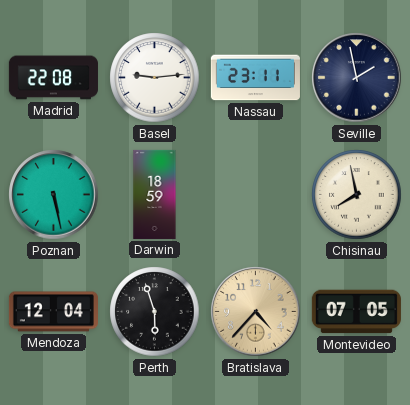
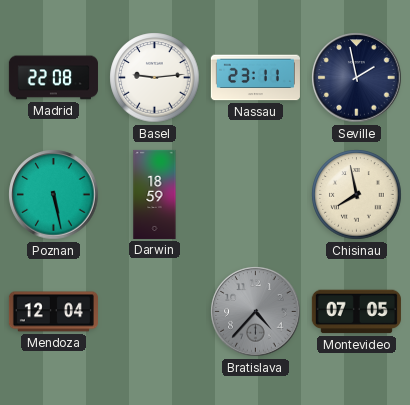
Perth: 5:57 -> none
Bratislava dial: champagne -> grey
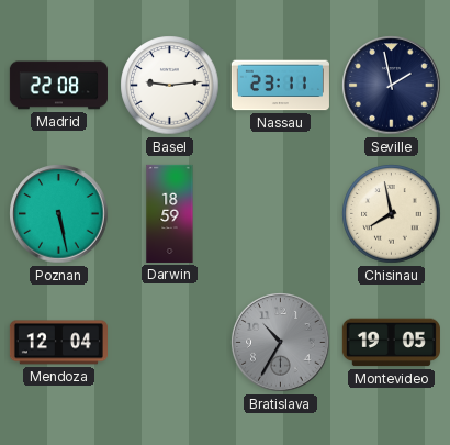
Bratislava: 4:37 -> 10:35
Montevideo: 07:05 -> 19:05
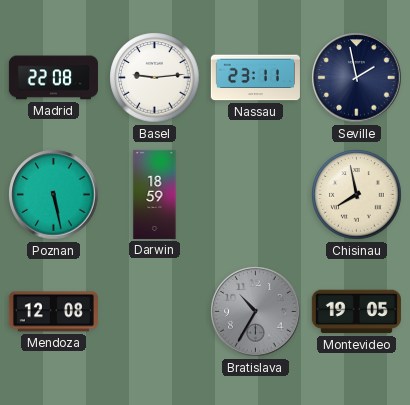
Mendoza: 12:04 -> 12:08
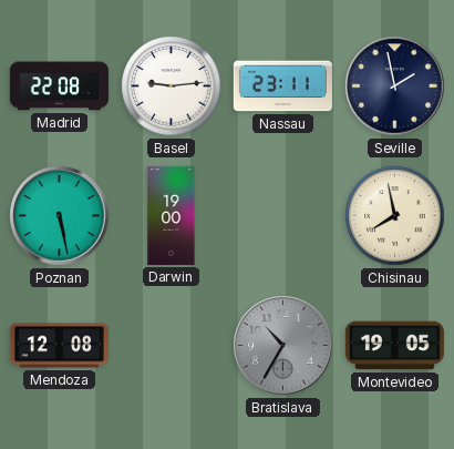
Darwin: 18:59 -> 19:00
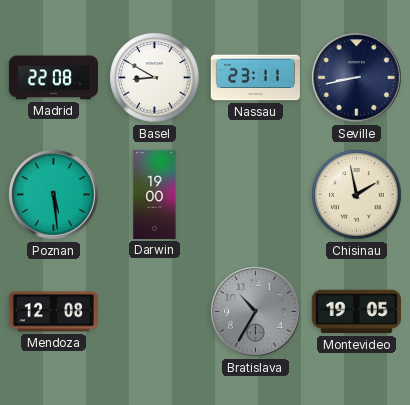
Basel: 9:14 -> 8:50
Seville: 1:58 -> 8:43
Poznan: 5:28 -> 5:29
Chisinau: 7:58 -> 1:58
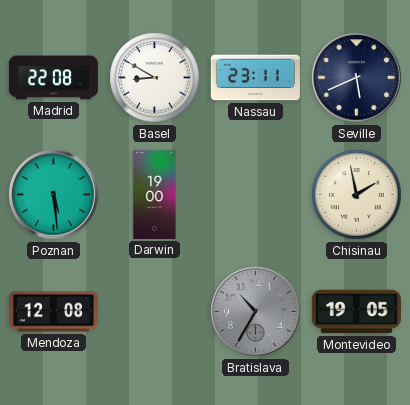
Seville: 8:43 -> 5:41
